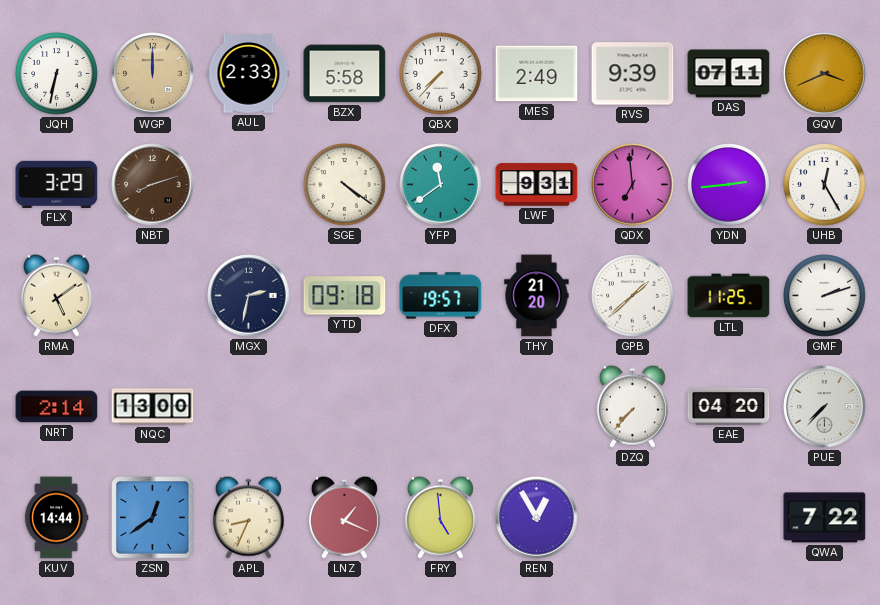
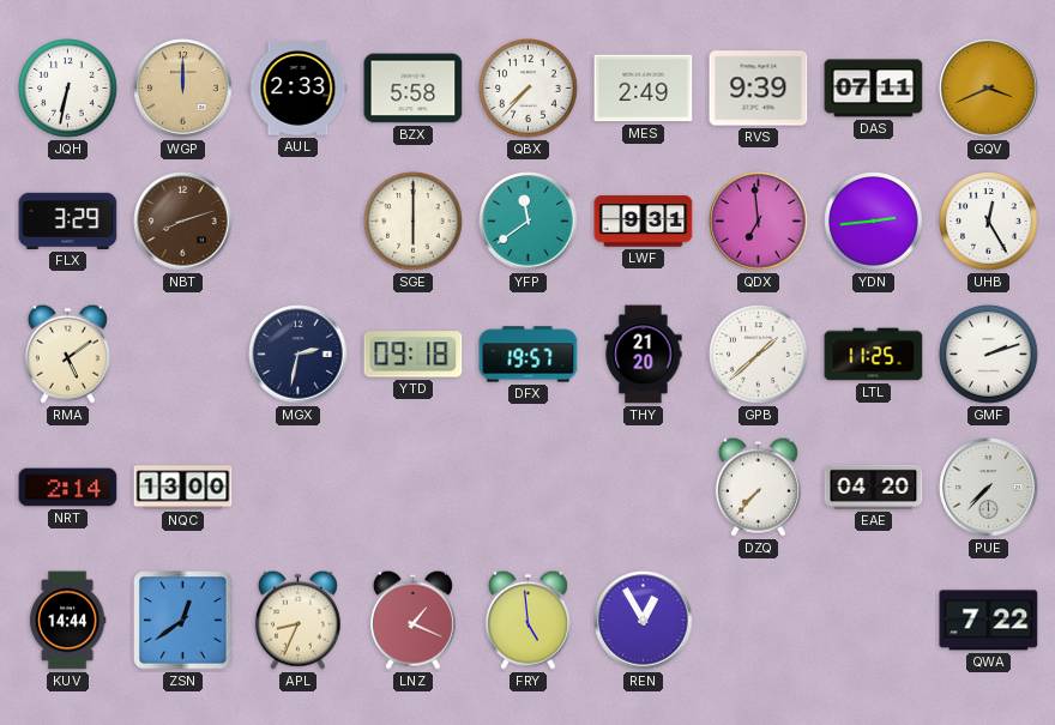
SGE: 4:21 -> 6:00
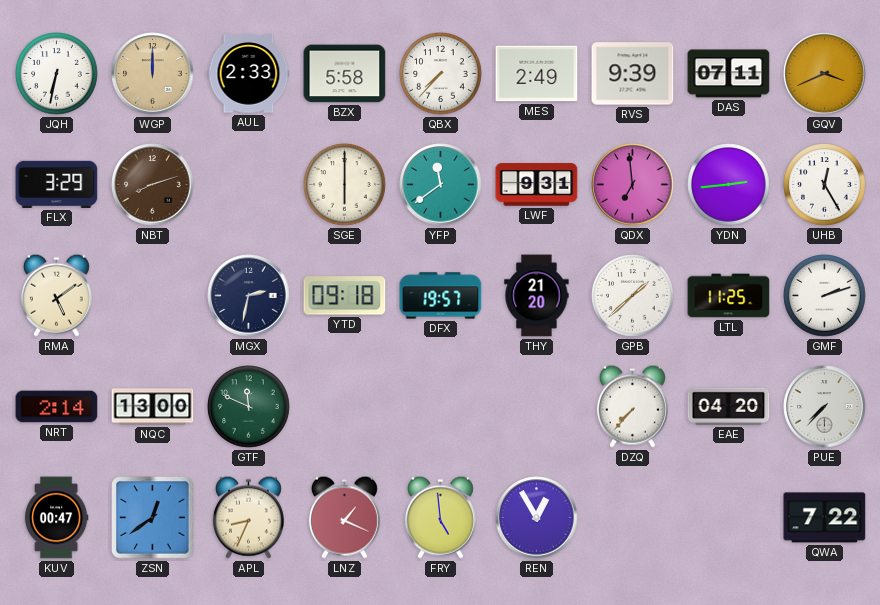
GTF: none -> 11:49
KUV: 14:44 -> 00:47
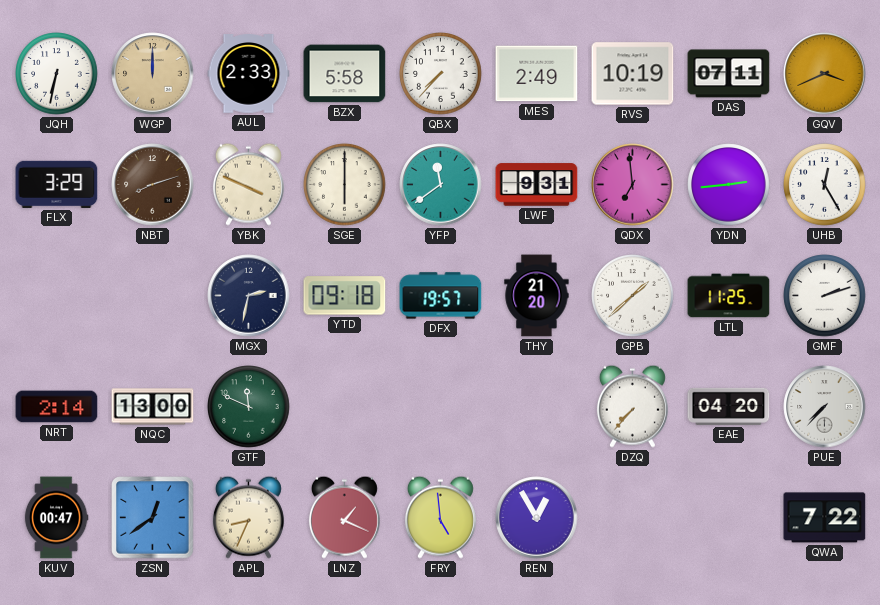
RVS: 9:39 -> 10:19
YBK: none -> 3:49
RMA: 5:09 -> none
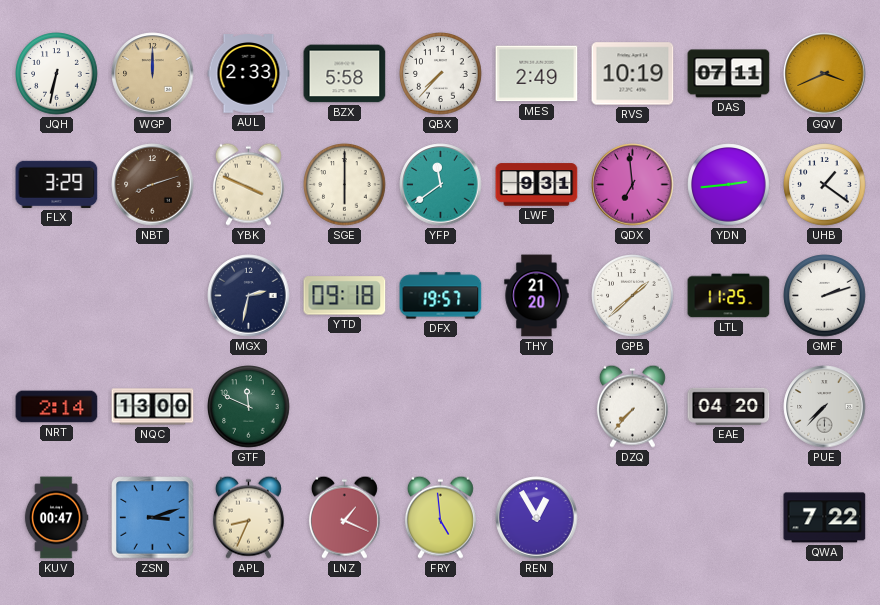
UHB: 12:25 -> 1:21
ZSN: 12:39 -> 3:12
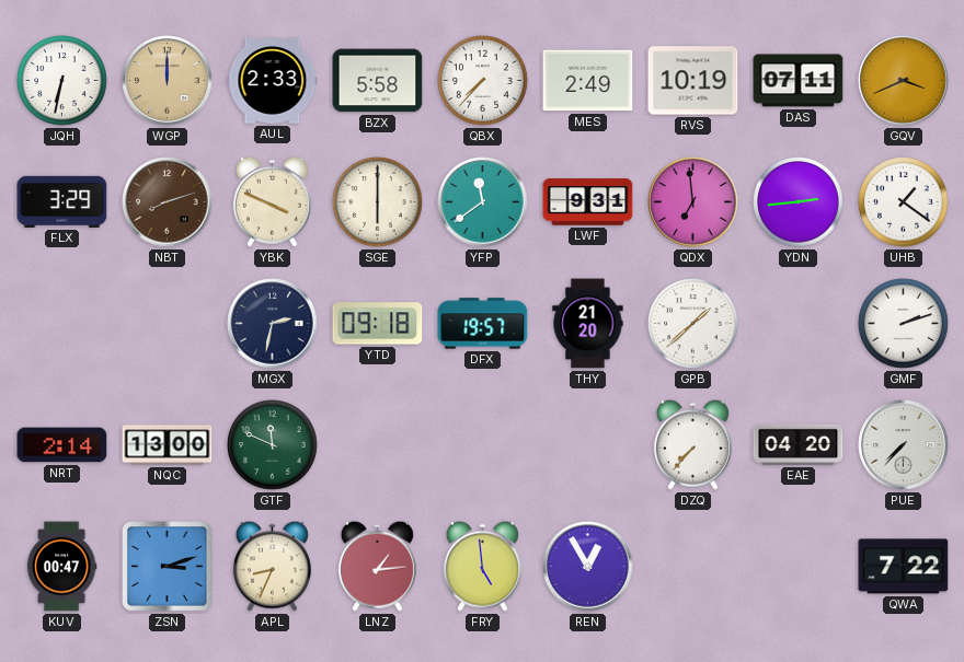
LTL: 11:25 -> none
LNZ: 1:19 -> 1:14
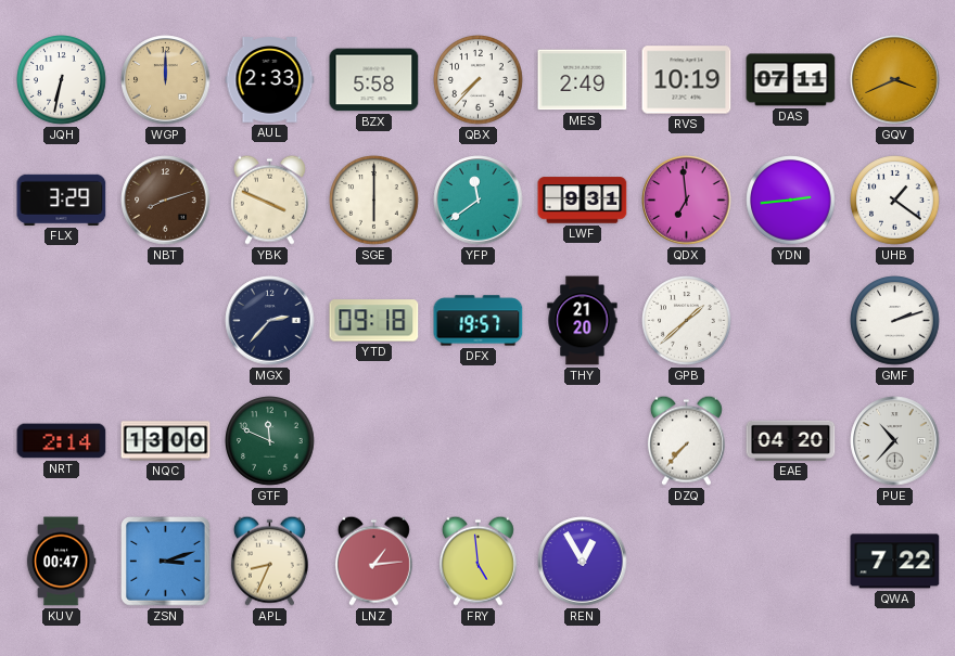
MGX: 2:32 -> 2:37
PUE: 7:37 -> 10:37
